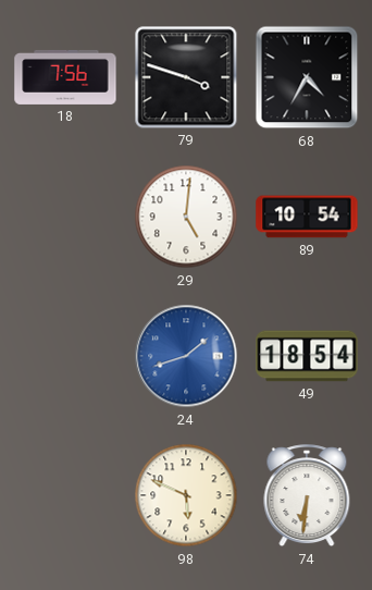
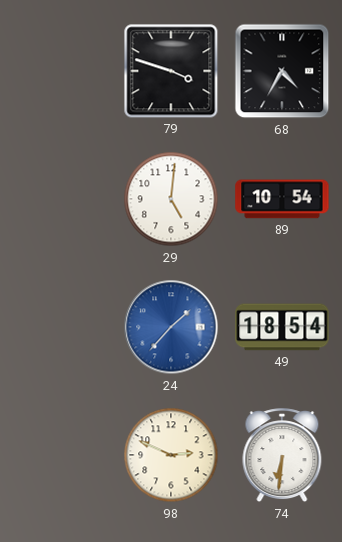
18: 7:56 -> none
24: 1:42 -> 1:37
98: 5:49 -> 2:49
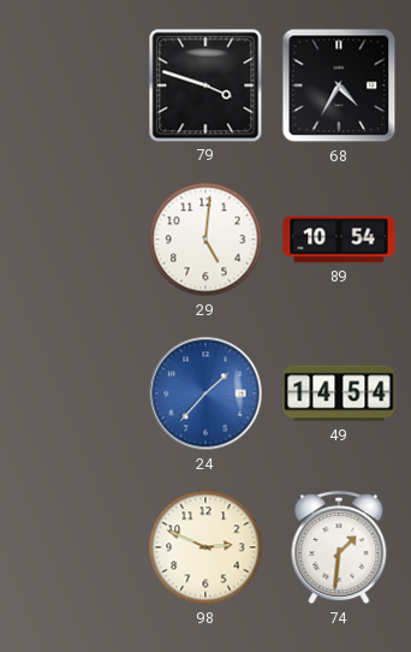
49: 18:54 -> 14:54
74: 6:31 -> 1:31
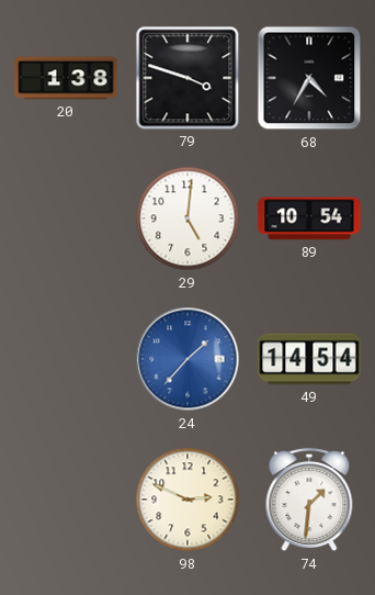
20: none -> 1:38
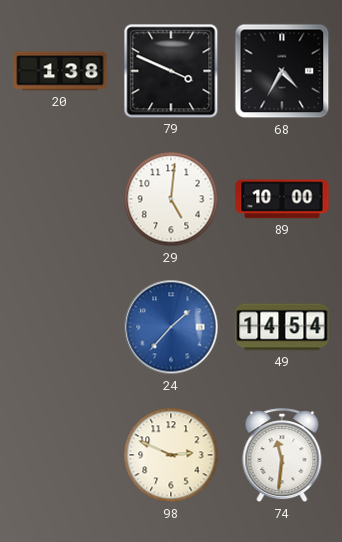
79: 3:48 -> 3:49
89: 10:54 -> 10:00
74: 1:31 -> 11:31
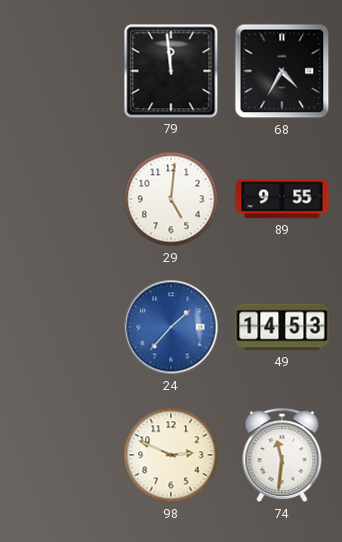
20: 1:38 -> none
79: 3:49 -> 11:59
89: 10:00 -> 9:55
49: 14:54 -> 14:53
